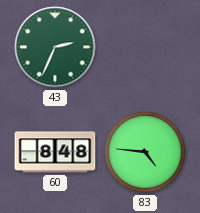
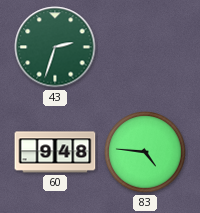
43: 2:34 -> 2:33
60: 8:48 -> 9:48
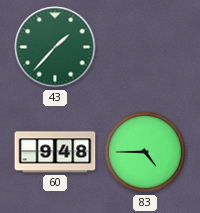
43: 2:33 -> 1:37
83: 4:46 -> 4:45
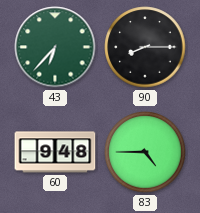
43: 1:37 -> 6:37
90: none -> 8:15
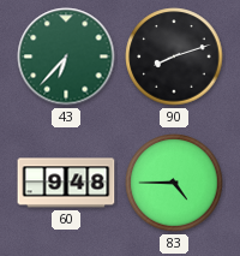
90: 8:15 -> 8:12
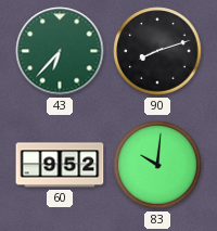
60: 9:48 -> 9:52
83: 4:45 -> 10:01
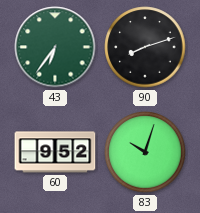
43: 6:37 -> 6:36
83: 10:01 -> 10:03
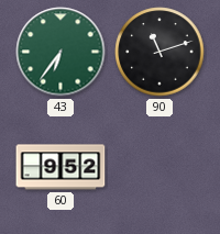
90: 8:12 -> 11:12
83: 10:03 -> none
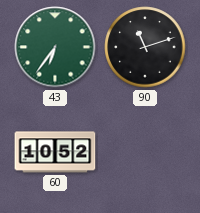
60: 9:52 -> 10:52
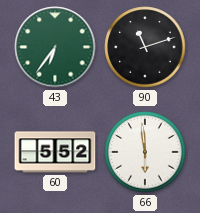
60: 10:52 -> 5:52
66: none -> 5:59
